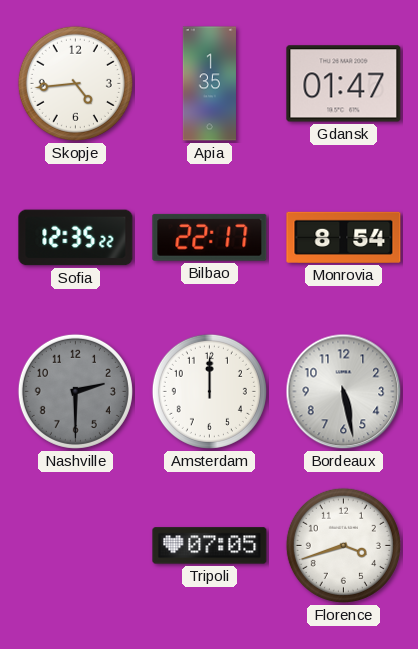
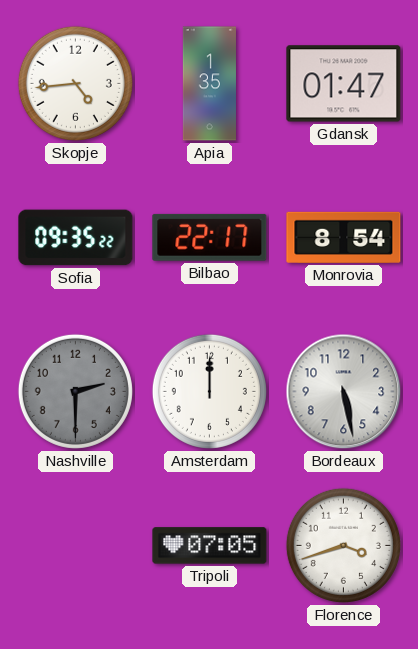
Sofia: 12:35 -> 09:35
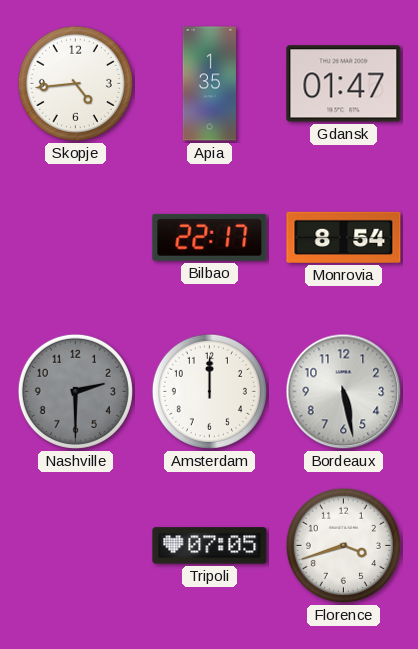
Sofia: 09:35 -> none
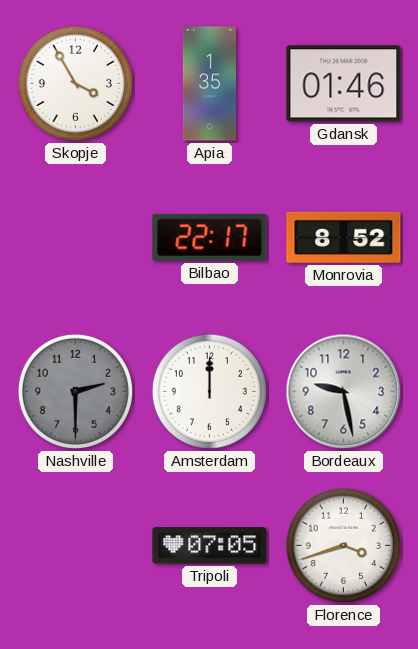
Skopje: 4:44 -> 3:55
Gdansk: 01:47 -> 01:46
Monrovia: 8:54 -> 8:52
Bordeaux: 5:28 -> 9:28
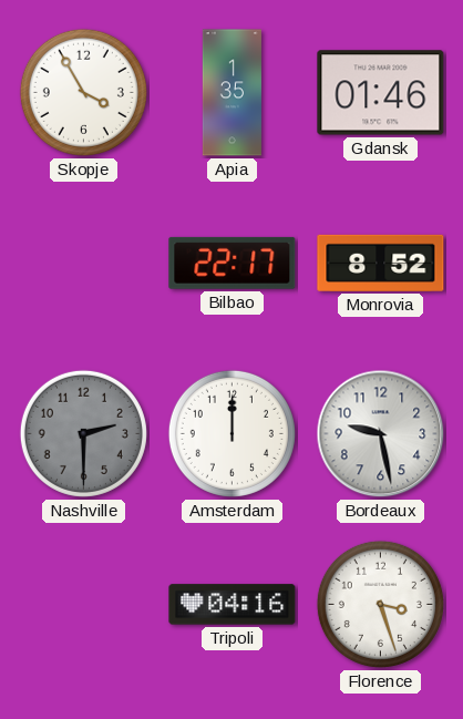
Tripoli: 07:05 -> 04:16
Florence: 3:42 -> 3:27
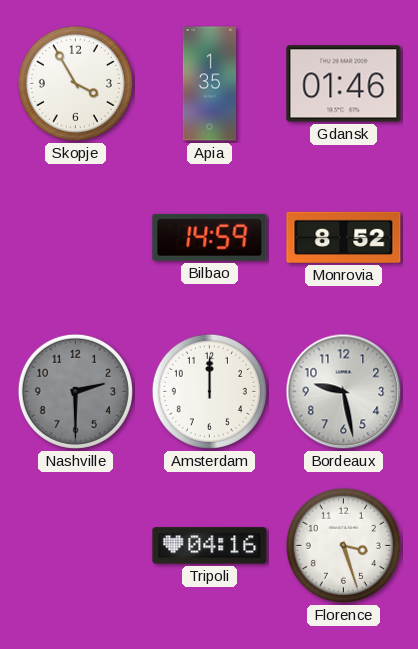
Bilbao: 22:17 -> 14:59
